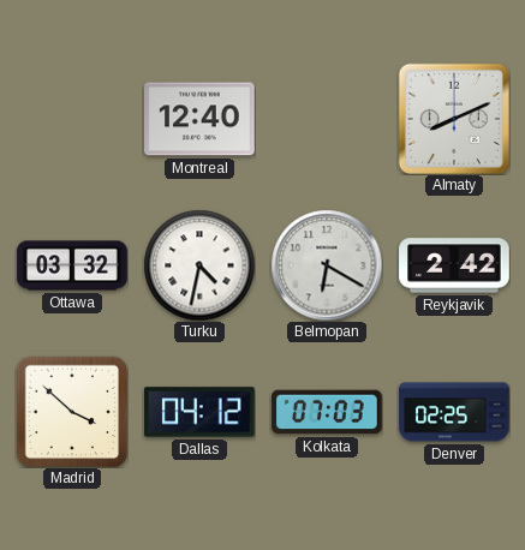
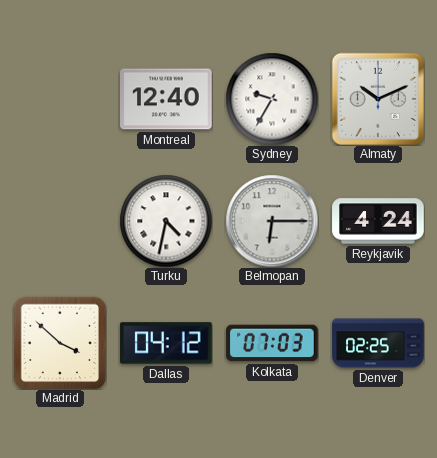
Sydney: none -> 9:35
Almaty: 8:11 -> 10:11
Ottawa: 03:32 -> none
Belmopan: 6:20 -> 6:15
Reykjavik: 2:42 -> 4:24
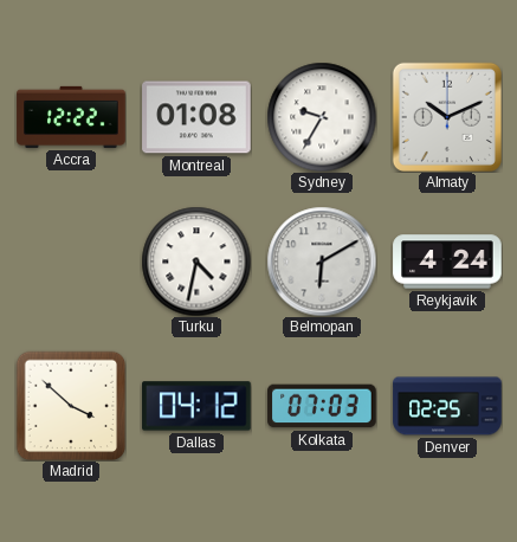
Accra: none -> 12:22
Montreal: 12:40 -> 01:08
Belmopan: 6:15 -> 6:10
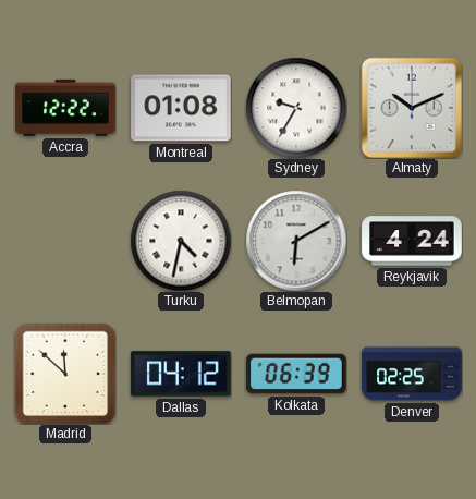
Madrid: 3:52 -> 11:52
Kolkata: 07:03 -> 06:39
